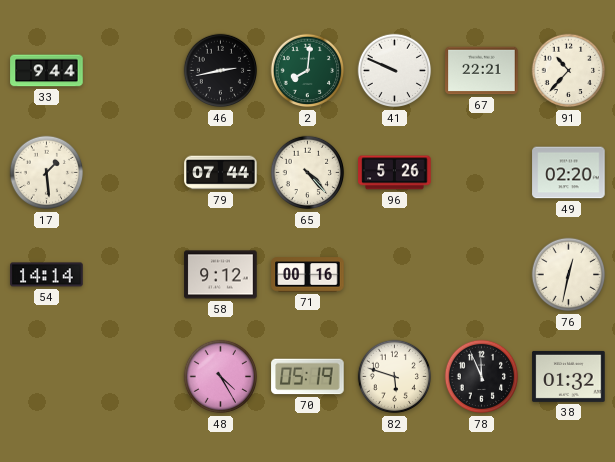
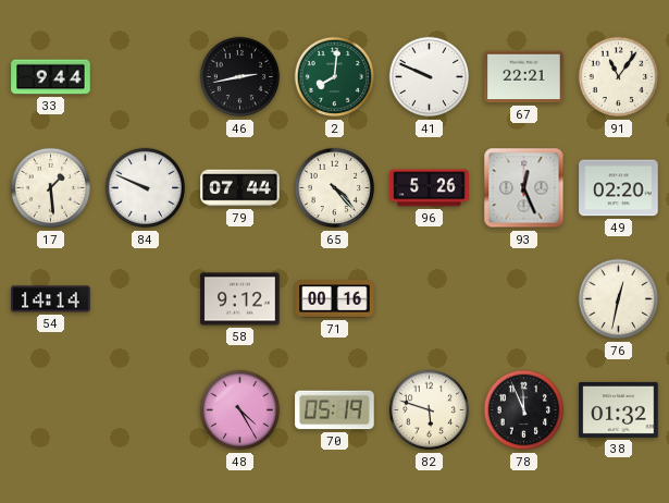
91: 10:37 -> 11:06
84: none -> 9:49
93: none -> 12:26
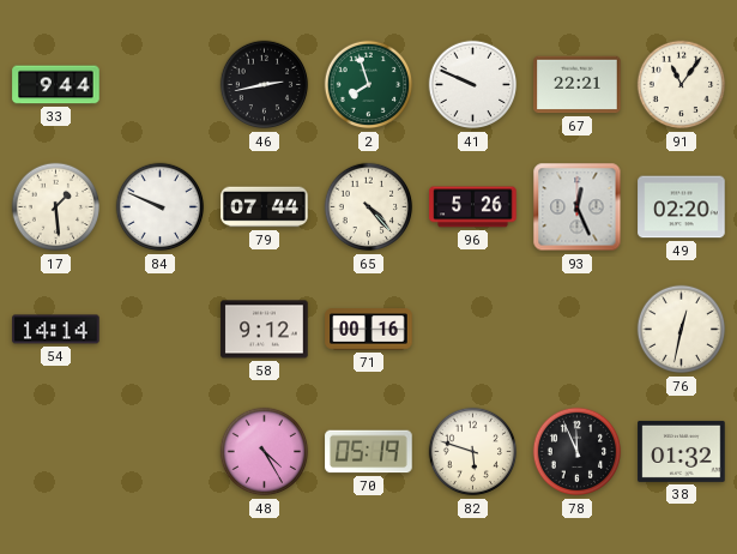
2: 8:01 -> 7:57
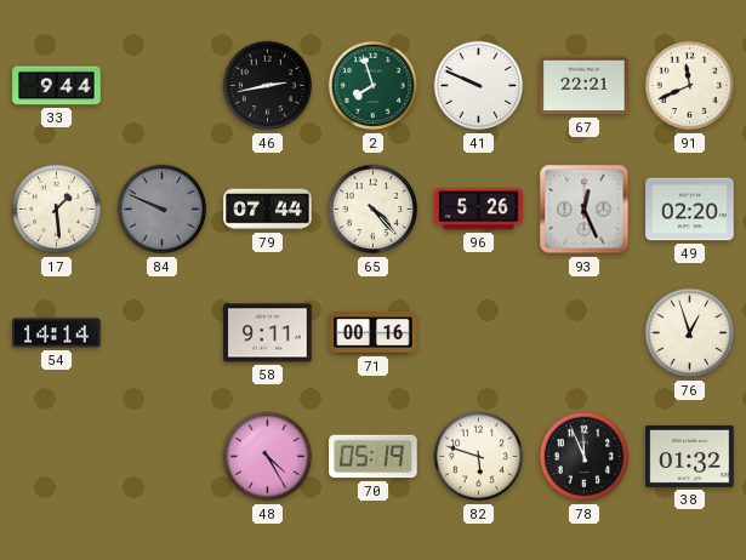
91: 11:06 -> 11:41
84 dial: white -> grey
58: 9:12 -> 9:11
76: 12:32 -> 12:57
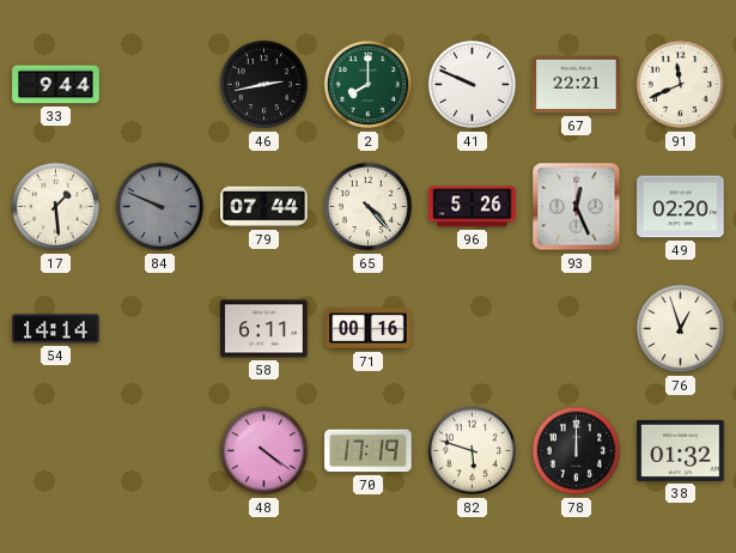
2: 7:57 -> 8:00
58: 9:11 -> 6:11
48: 4:25 -> 4:21
70: 05:19 -> 17:19
78: 11:56 -> 12:00
